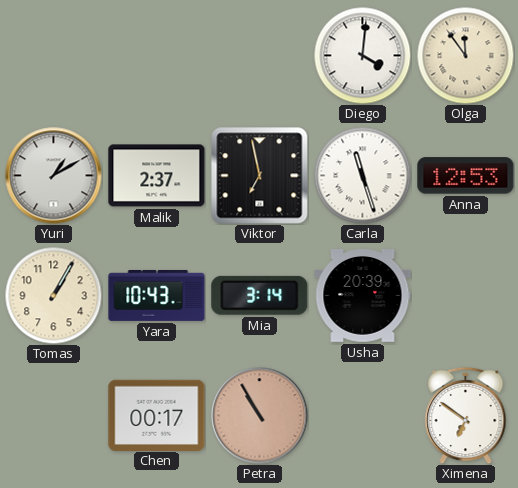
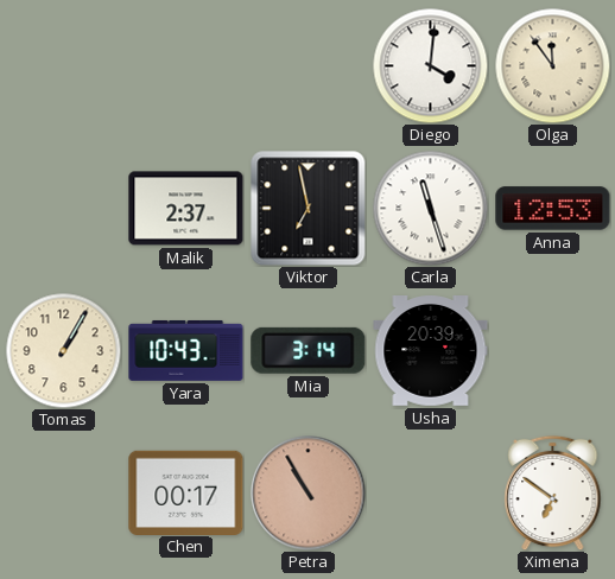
Yuri: 1:10 -> none
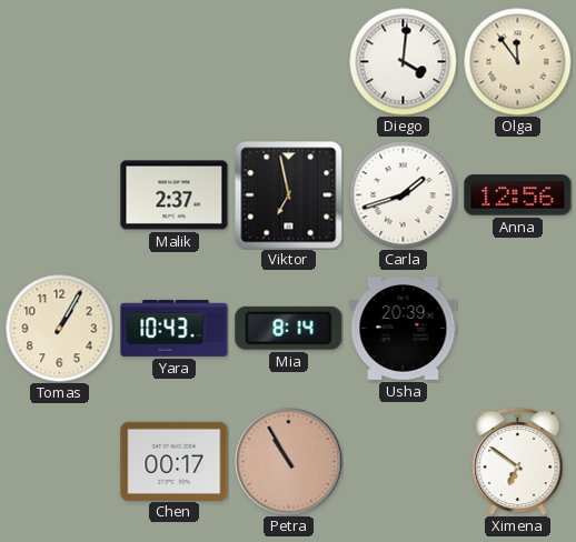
Carla: 11:27 -> 1:42
Anna: 12:53 -> 12:56
Mia: 3:14 -> 8:14
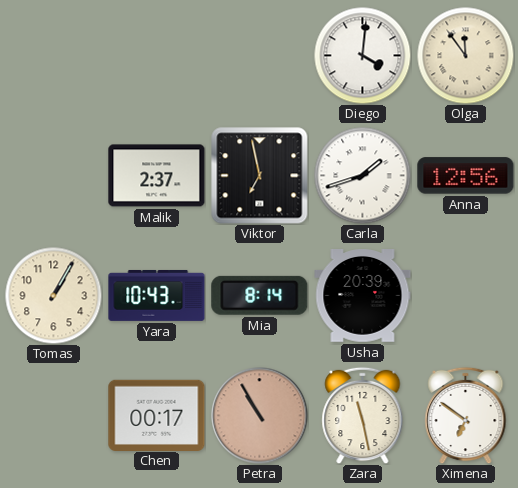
Zara: none -> 11:28
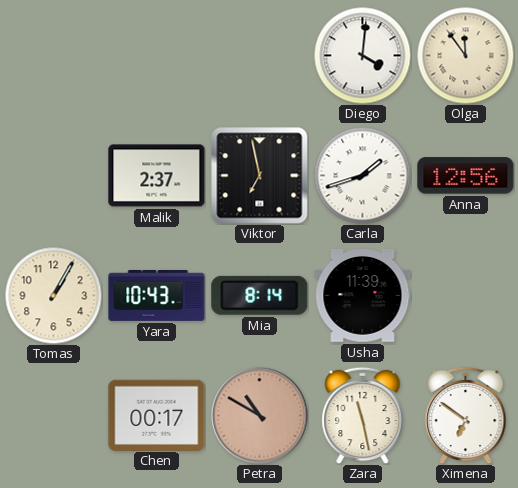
Usha: 20:39 -> 11:39
Petra: 10:55 -> 10:50
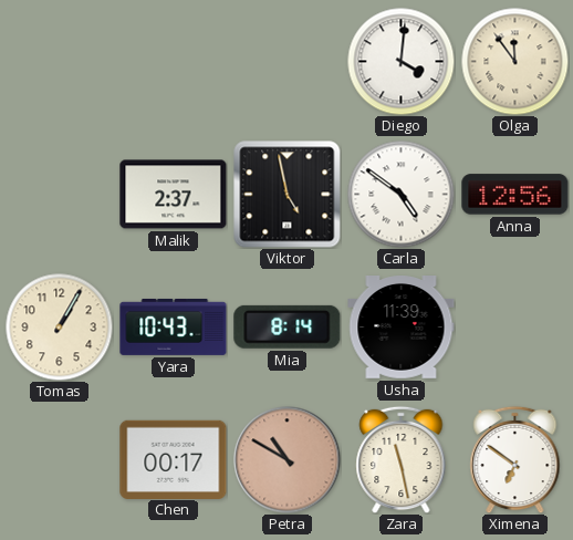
Viktor: 6:58 -> 4:58
Carla: 1:42 -> 4:51
